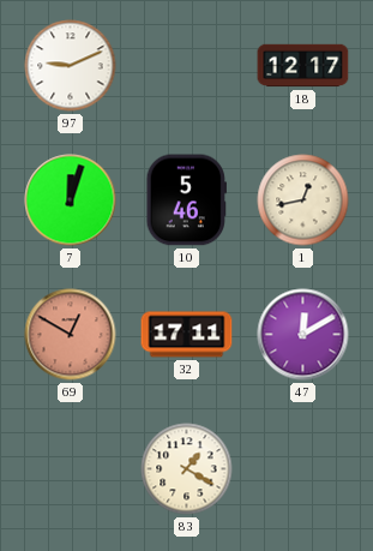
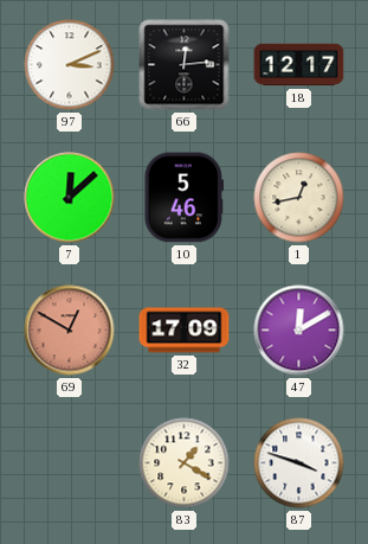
97: 9:11 -> 3:11
66: none -> 12:14
7: 12:03 -> 12:08
32: 17:11 -> 17:09
87: none -> 3:48
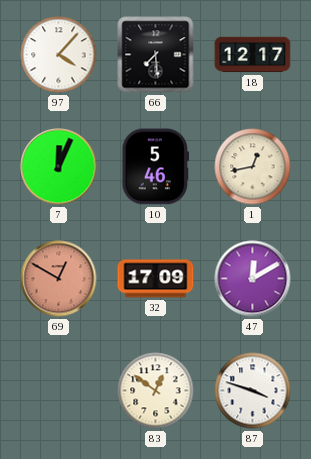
97: 3:11 -> 4:07
66: 12:14 -> 7:29
7: 12:08 -> 12:04
83: 1:20 -> 12:51
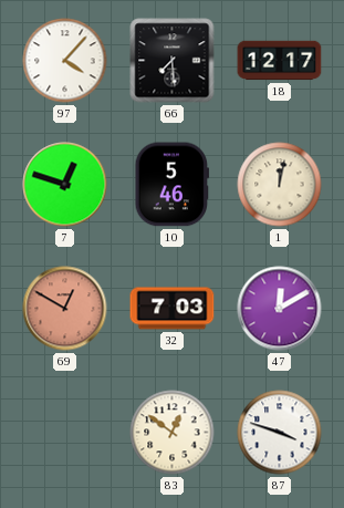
7: 12:04 -> 12:48
1: 12:43 -> 12:02
32: 17:09 -> 7:03
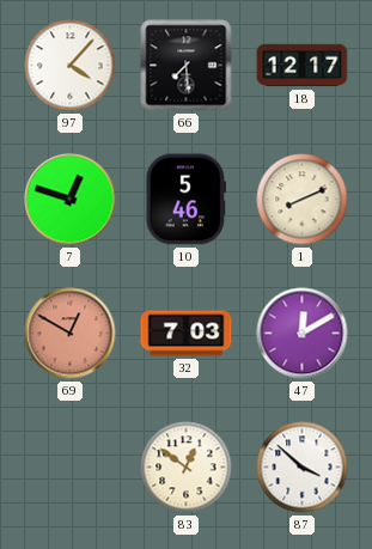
1: 12:02 -> 8:11
87: 3:48 -> 3:52
